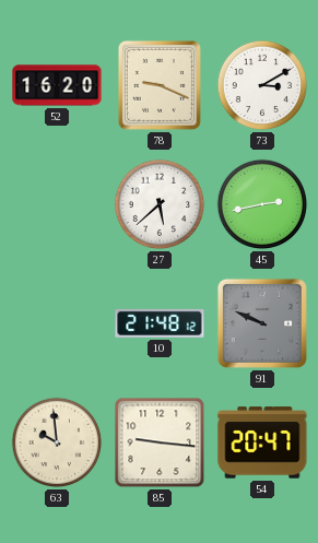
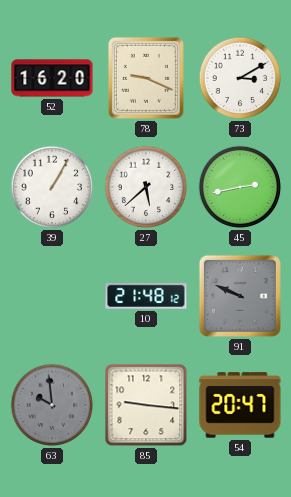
39: none -> 1:05
63 dial: cream -> grey
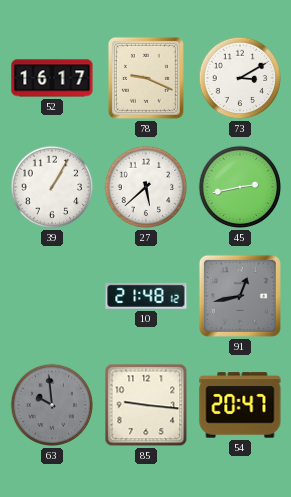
52: 16:20 -> 16:17
91: 9:49 -> 12:43
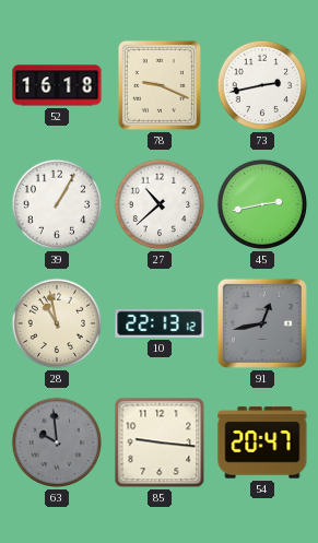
52: 16:17 -> 16:18
73: 3:10 -> 2:43
27: 5:38 -> 10:38
28: none -> 10:58
10: 21:48 -> 22:13
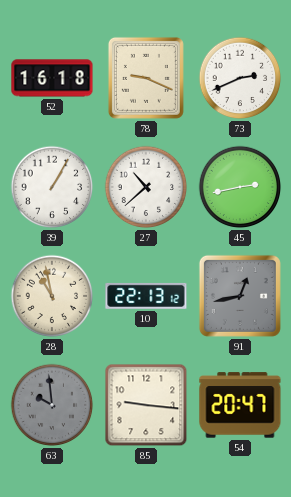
73: 2:43 -> 2:41
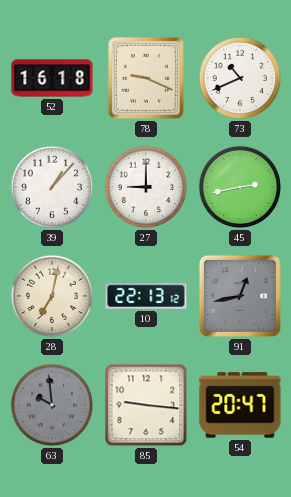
73: 2:41 -> 10:41
39: 1:05 -> 1:07
27: 10:38 -> 9:00
28: 10:58 -> 7:02
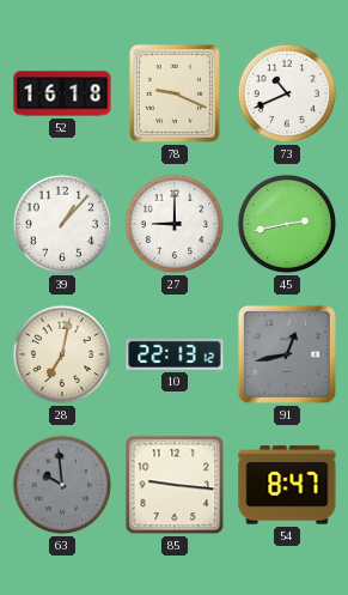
54: 20:47 -> 8:47
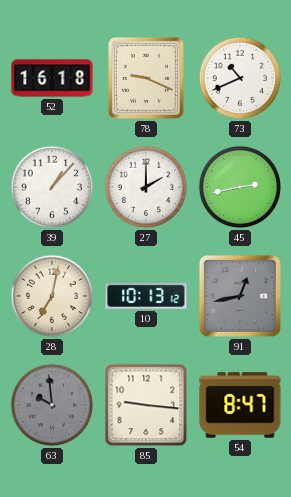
27: 9:00 -> 2:00
10: 22:13 -> 10:13
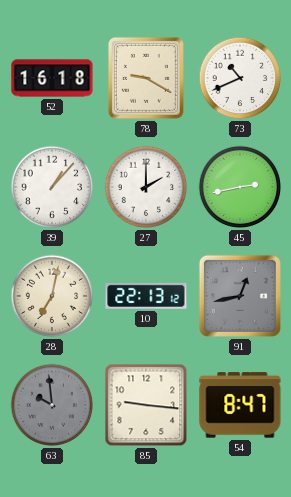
78: 9:19 -> 9:20
10: 10:13 -> 22:13
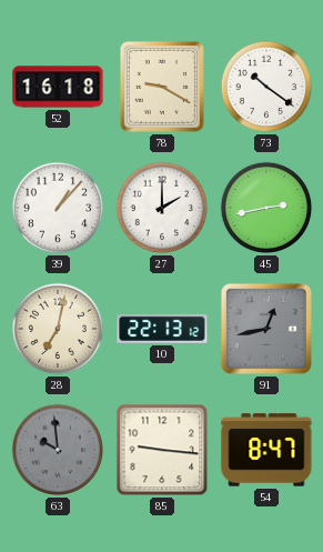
73: 10:41 -> 10:21
